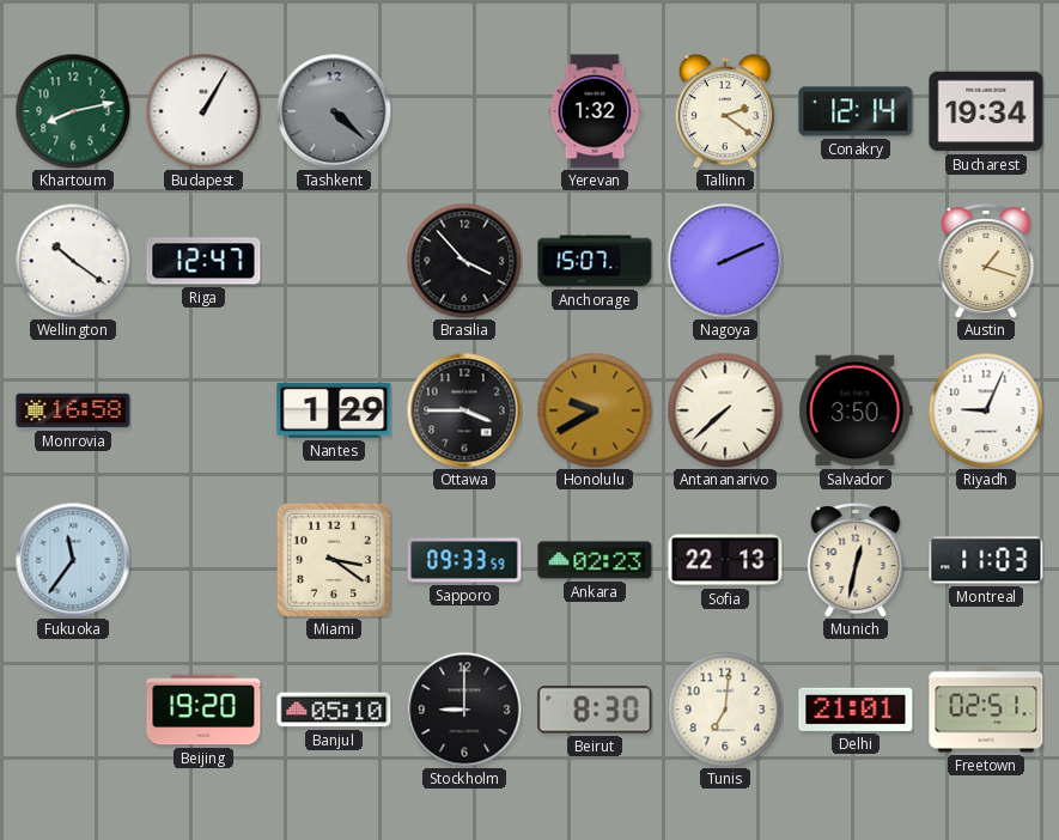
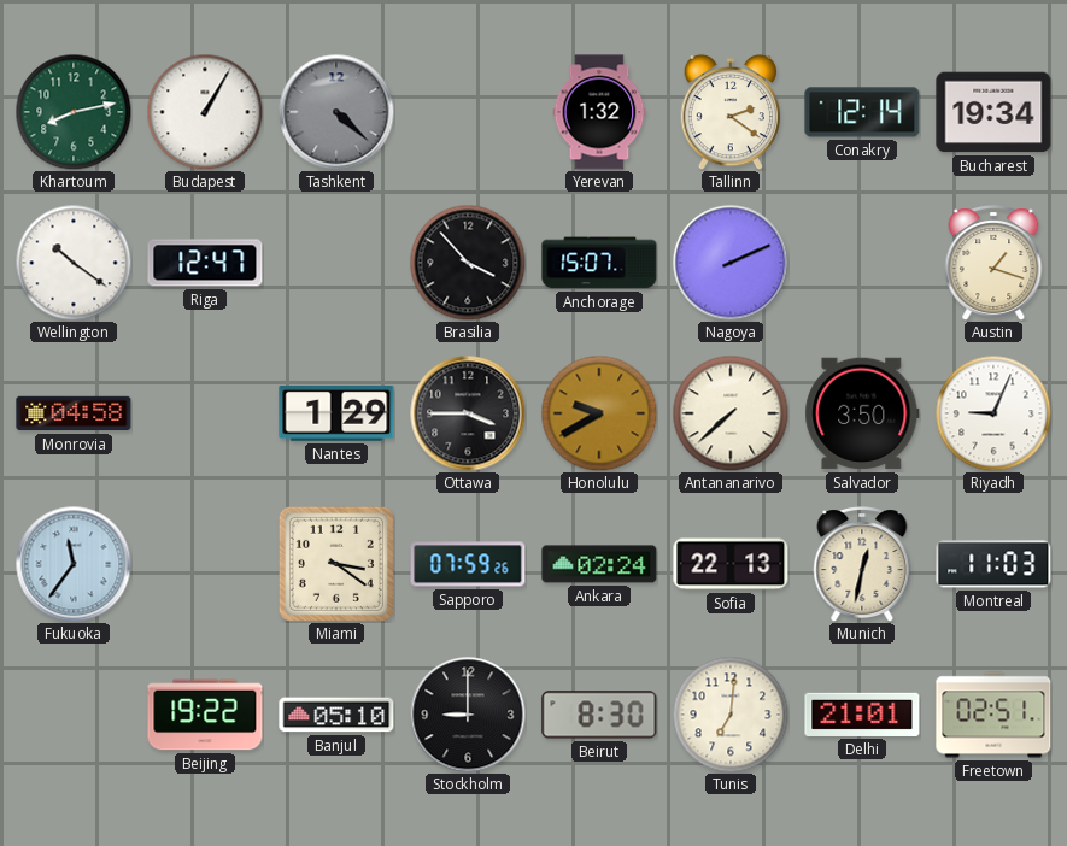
Monrovia: 16:58 -> 04:58
Sapporo: 09:33 -> 07:59
Ankara: 02:23 -> 02:24
Beijing: 19:20 -> 19:22
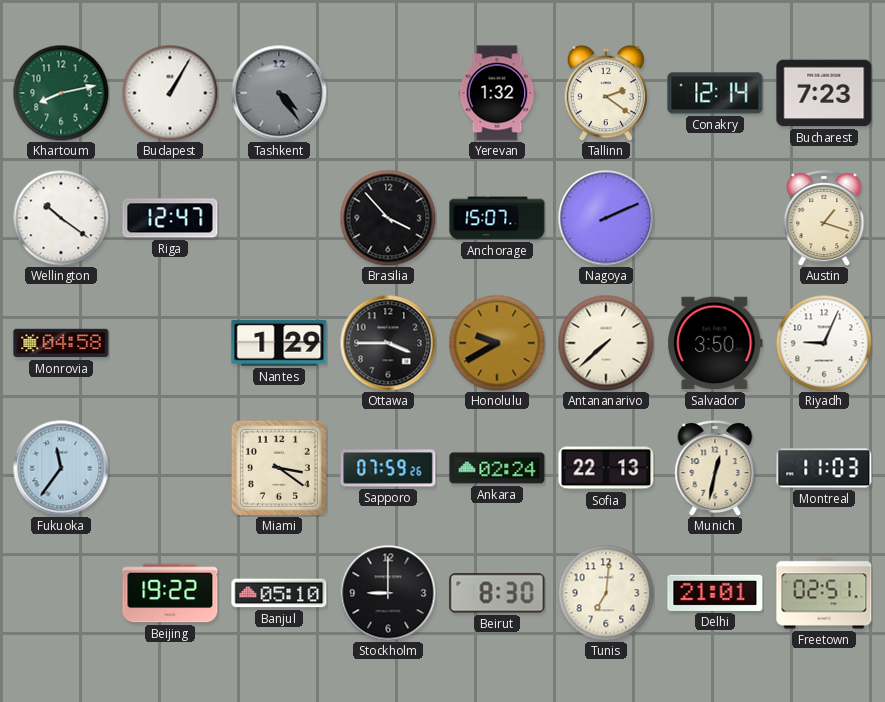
Tashkent: 4:22 -> 4:24
Bucharest: 19:34 -> 7:23
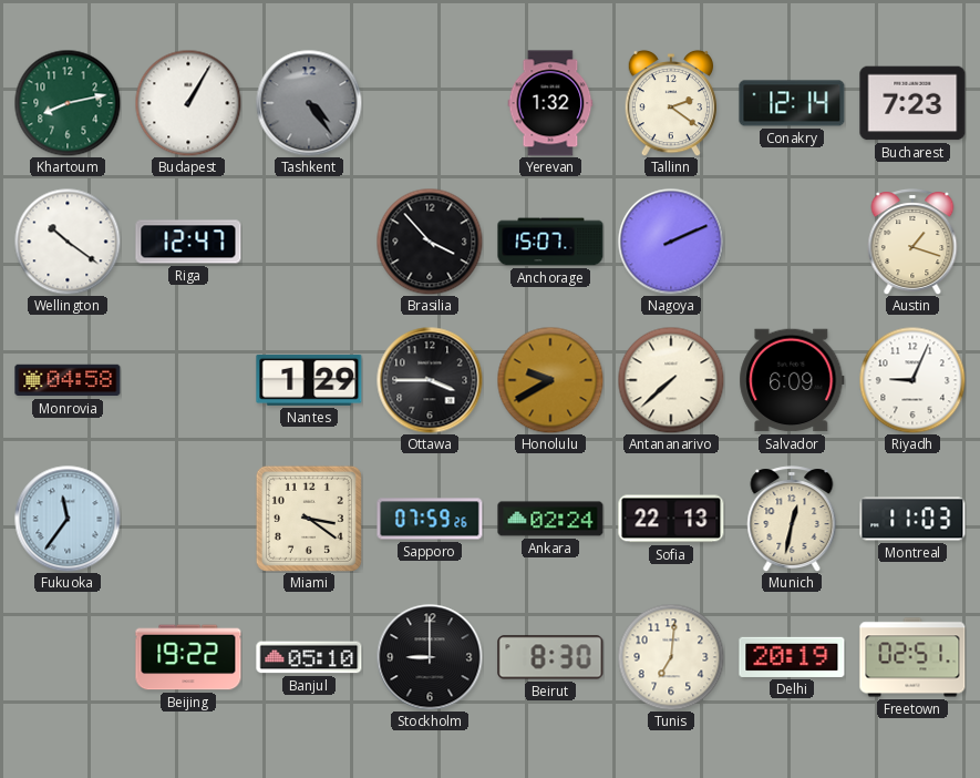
Salvador: 3:50 -> 6:09
Delhi: 21:01 -> 20:19
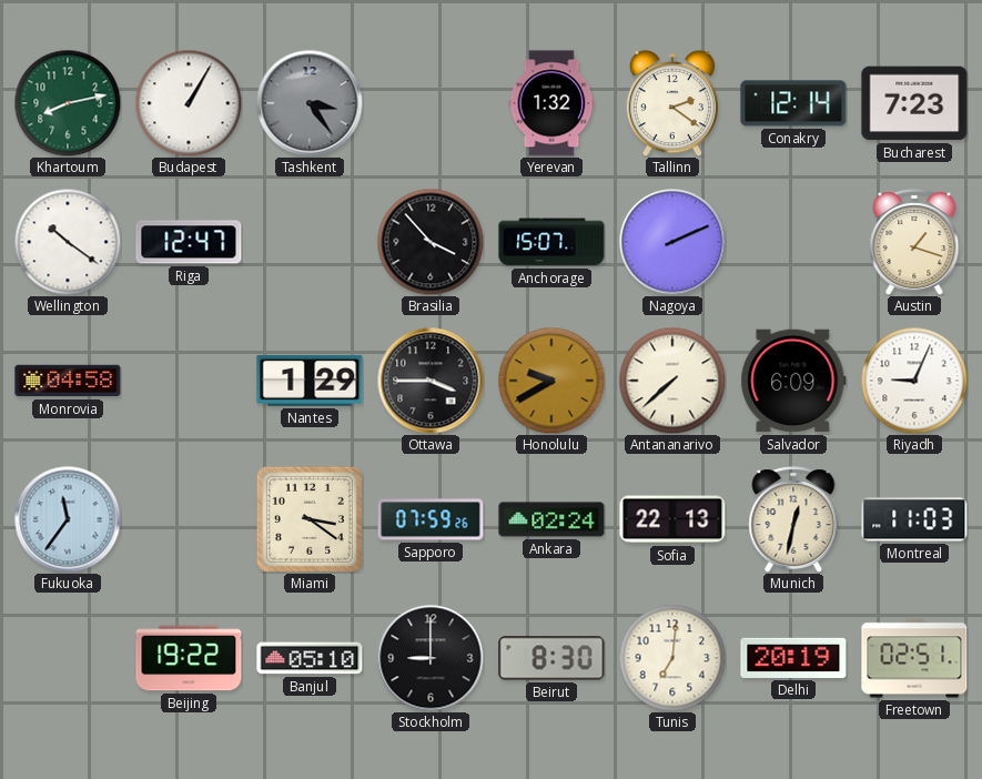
Tashkent: 4:24 -> 3:24
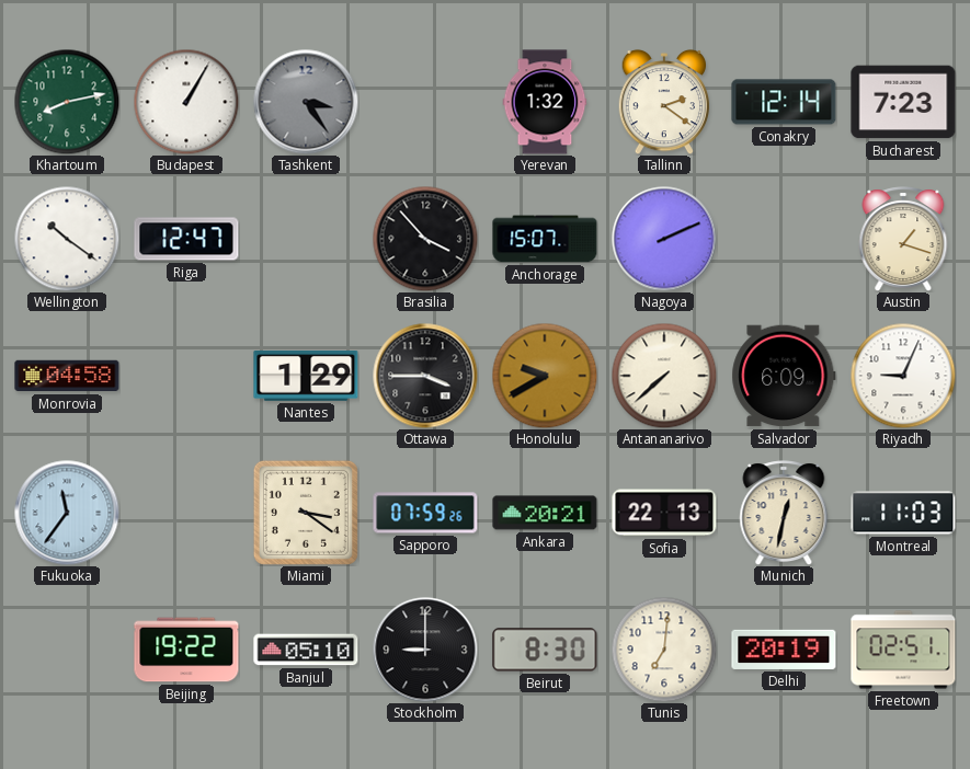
Ankara: 02:24 -> 20:21
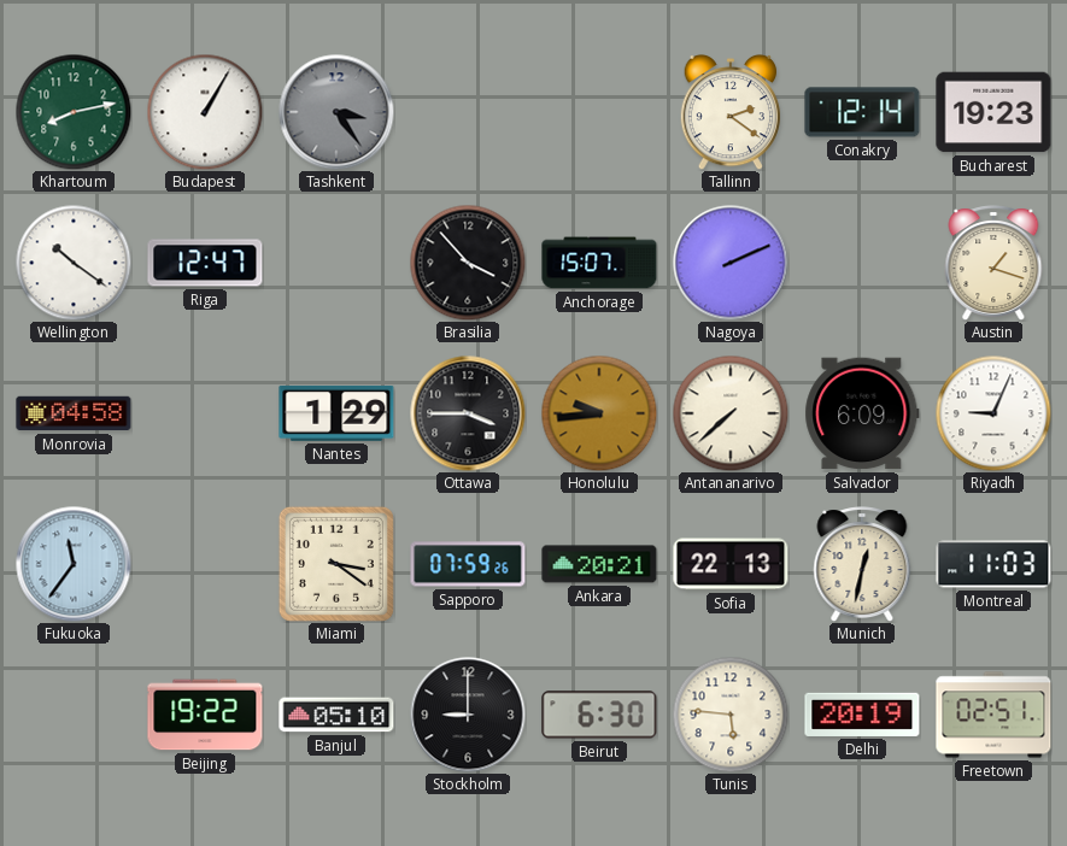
Yerevan: 1:32 -> none
Bucharest: 7:23 -> 19:23
Honolulu: 9:40 -> 9:44
Beirut: 8:30 -> 6:30
Tunis: 7:01 -> 5:46
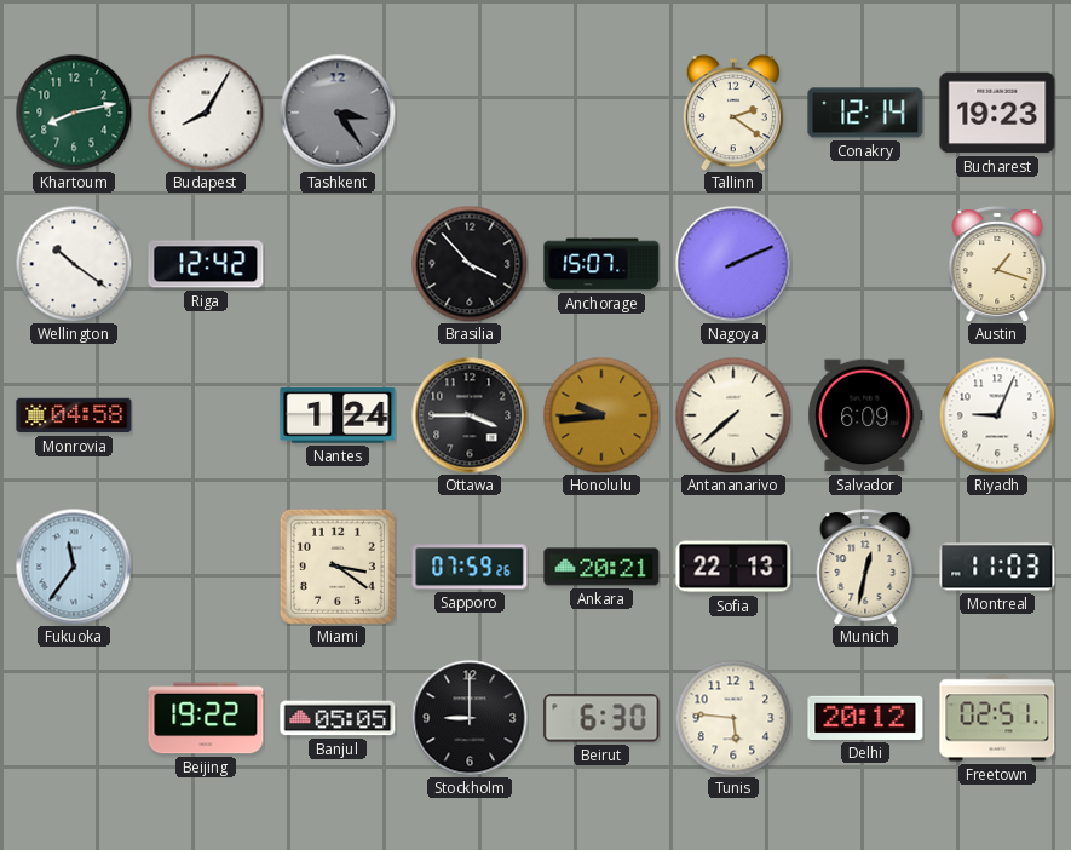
Budapest: 1:05 -> 8:05
Riga: 12:47 -> 12:42
Nantes: 1:29 -> 1:24
Banjul: 05:10 -> 05:05
Delhi: 20:19 -> 20:12
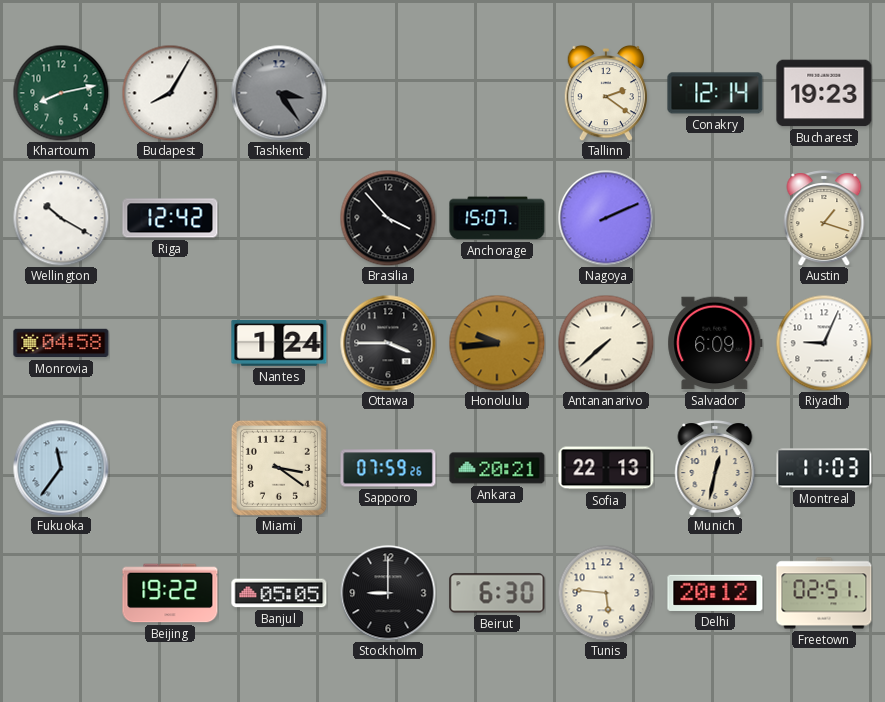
Wellington: 10:21 -> 10:20
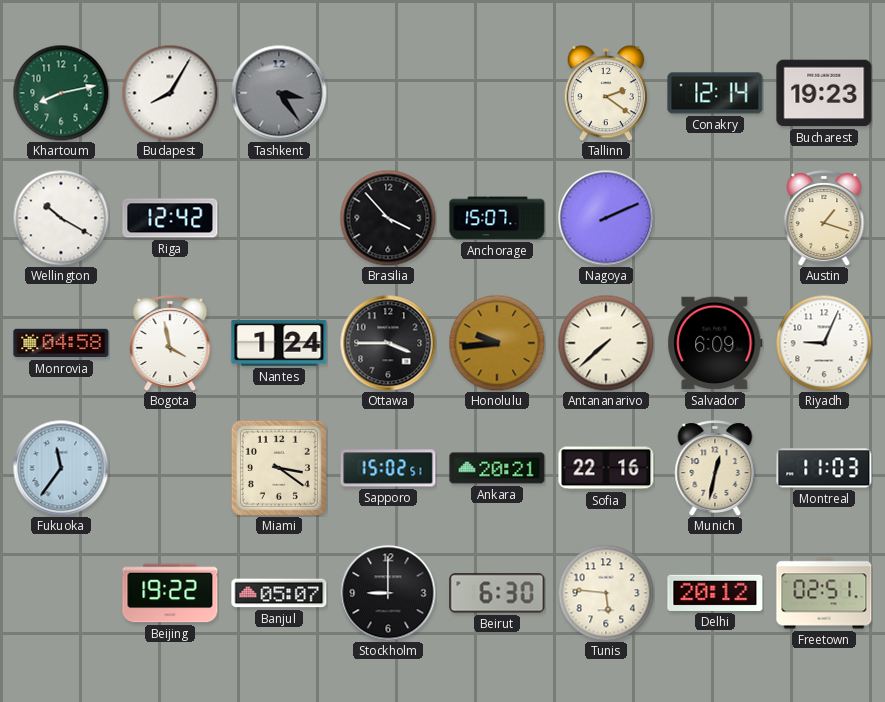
Bogota: none -> 3:58
Sapporo: 07:59 -> 15:02
Sofia: 22:13 -> 22:16
Banjul: 05:05 -> 05:07
